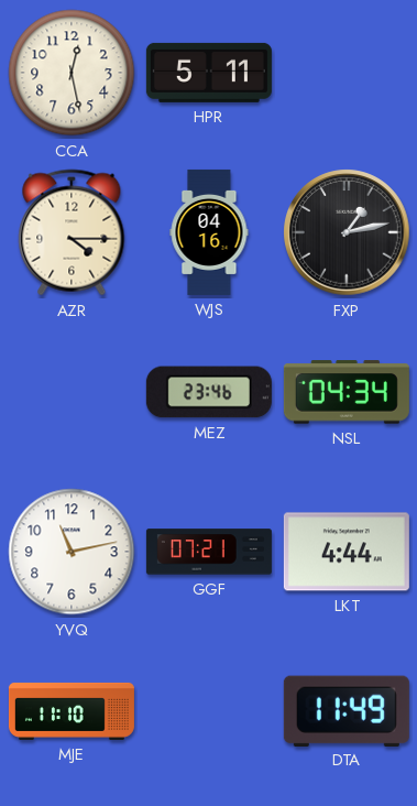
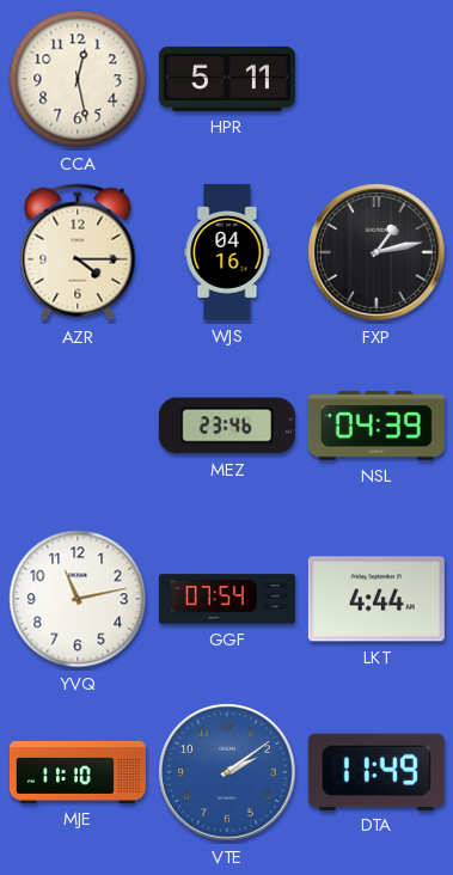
NSL: 04:34 -> 04:39
GGF: 07:21 -> 07:54
VTE: none -> 2:09
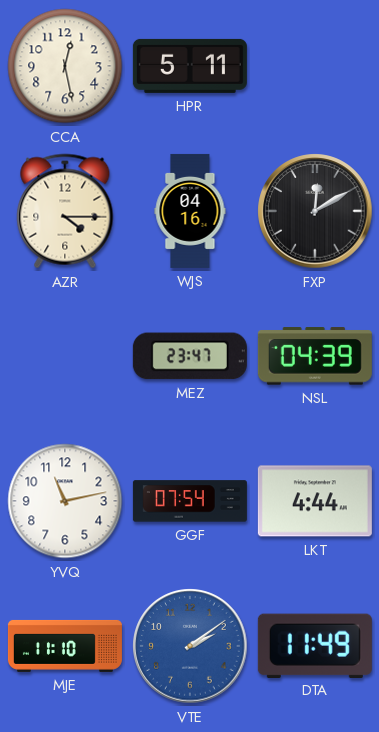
FXP: 1:13 -> 12:10
MEZ: 23:46 -> 23:47
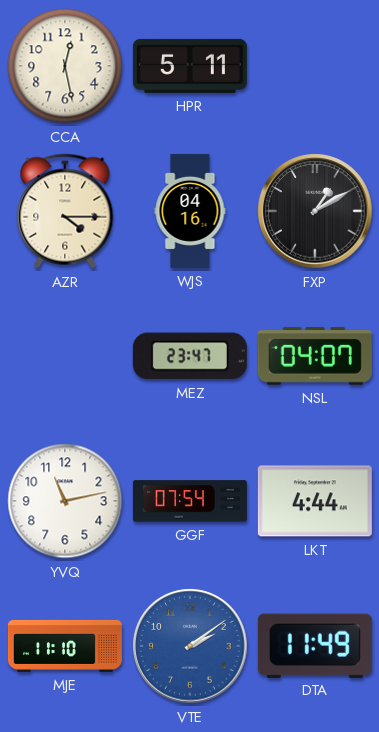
FXP: 12:10 -> 1:10
NSL: 04:39 -> 04:07
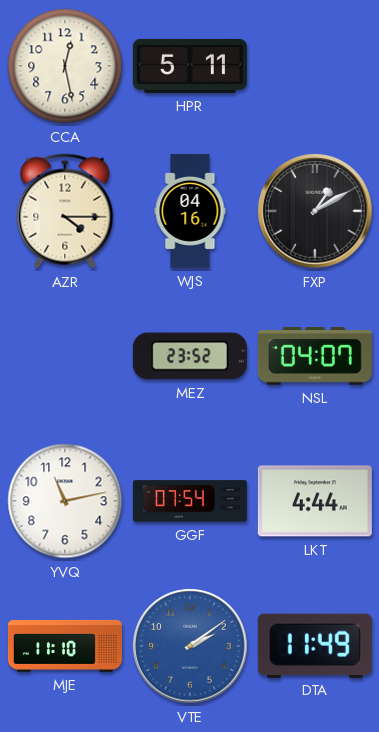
MEZ: 23:47 -> 23:52
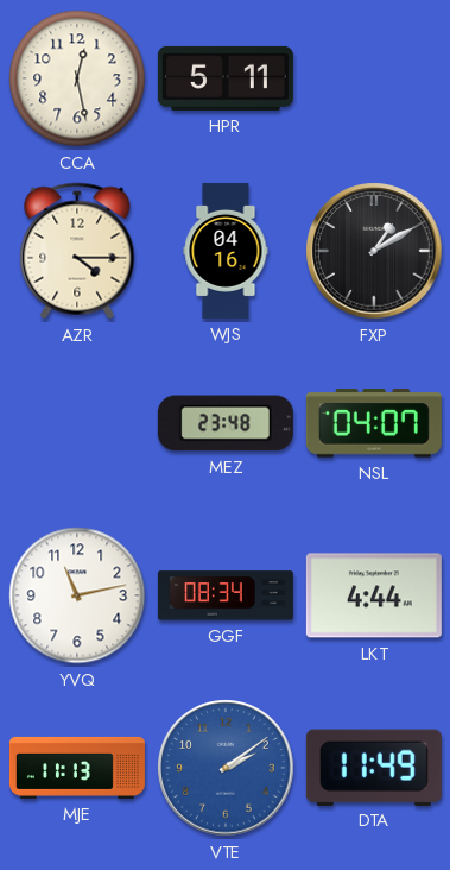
MEZ: 23:52 -> 23:48
GGF: 07:54 -> 08:34
MJE: 11:10 -> 11:13
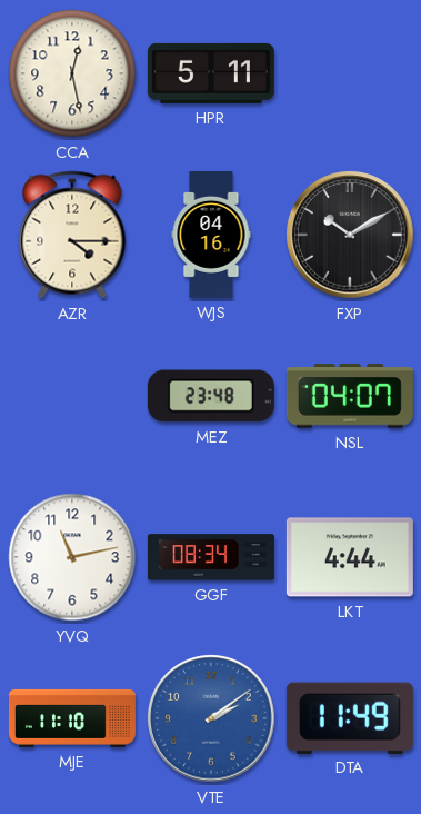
FXP: 1:10 -> 10:10
MJE: 11:13 -> 11:10
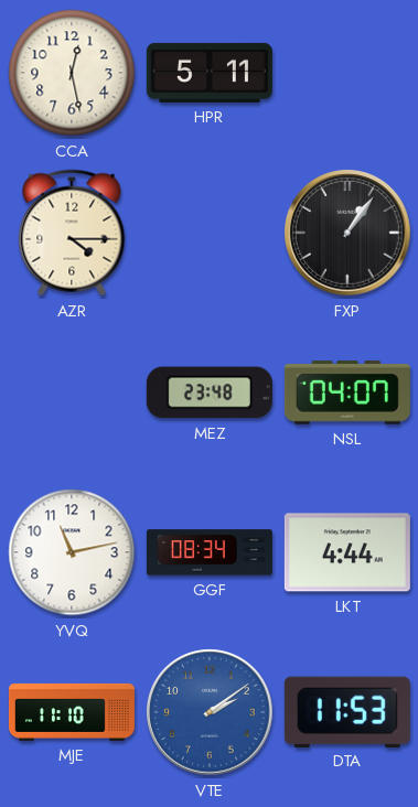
WJS: 04:16 -> none
FXP: 10:10 -> 1:06
DTA: 11:49 -> 11:53
